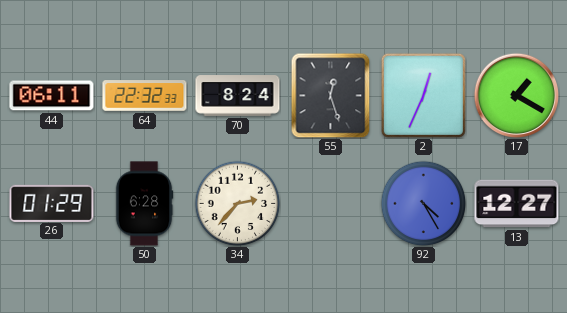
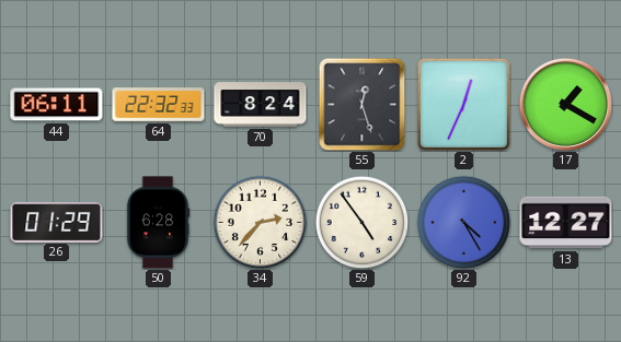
59: none -> 4:54
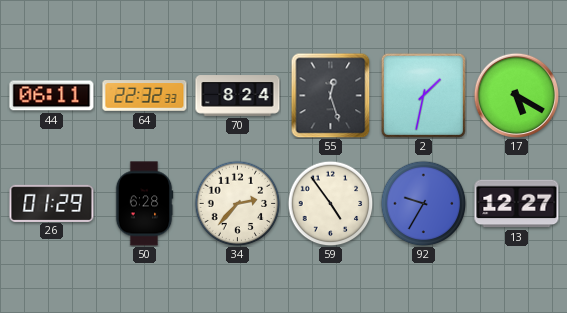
2: 12:34 -> 1:32
17: 1:20 -> 5:20
92: 4:25 -> 9:35
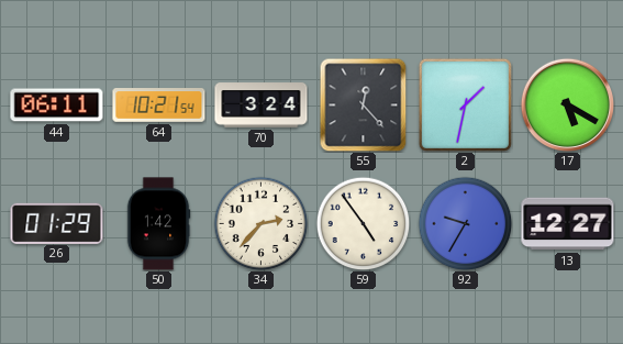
64: 22:32 -> 10:21
70: 8:24 -> 3:24
55: 12:27 -> 12:23
50: 6:28 -> 1:42
